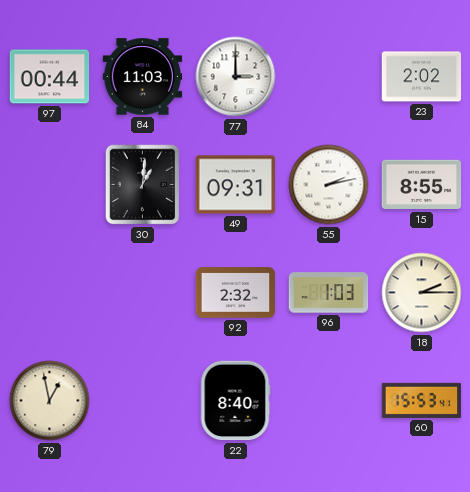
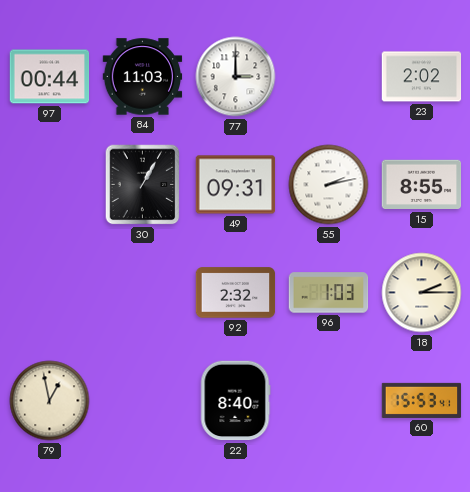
30: 1:01 -> 1:05
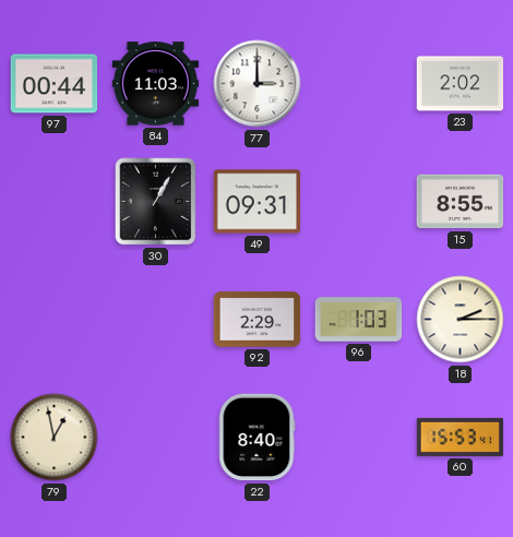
55: 2:13 -> none
92: 2:32 -> 2:29
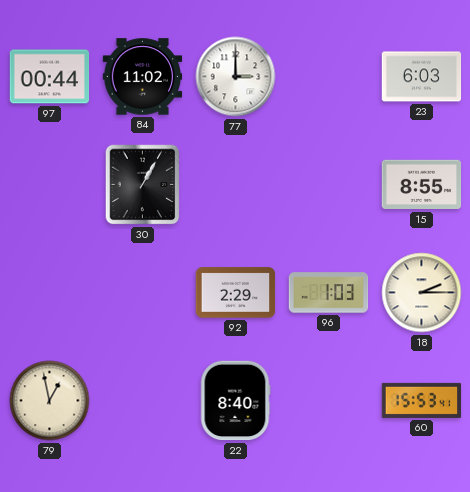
84: 11:03 -> 11:02
23: 2:02 -> 6:03
49: 09:31 -> none
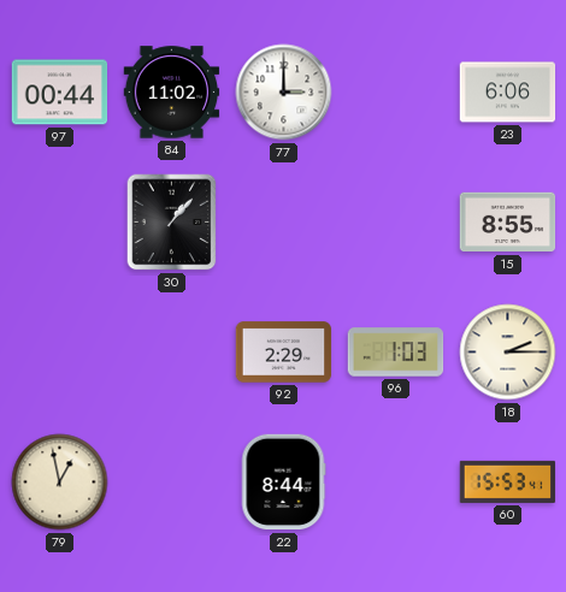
23: 6:03 -> 6:06
30: 1:05 -> 1:07
22: 8:40 -> 8:44
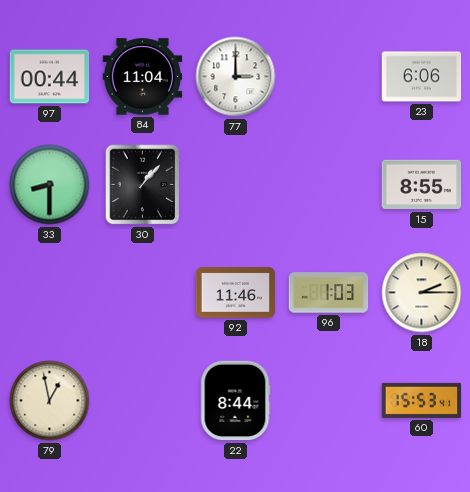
84: 11:02 -> 11:04
33: none -> 8:30
92: 2:29 -> 11:46
